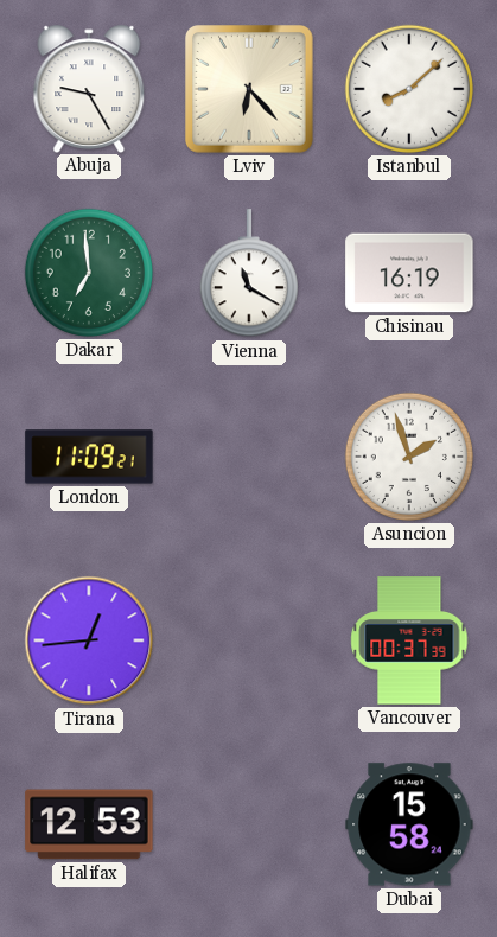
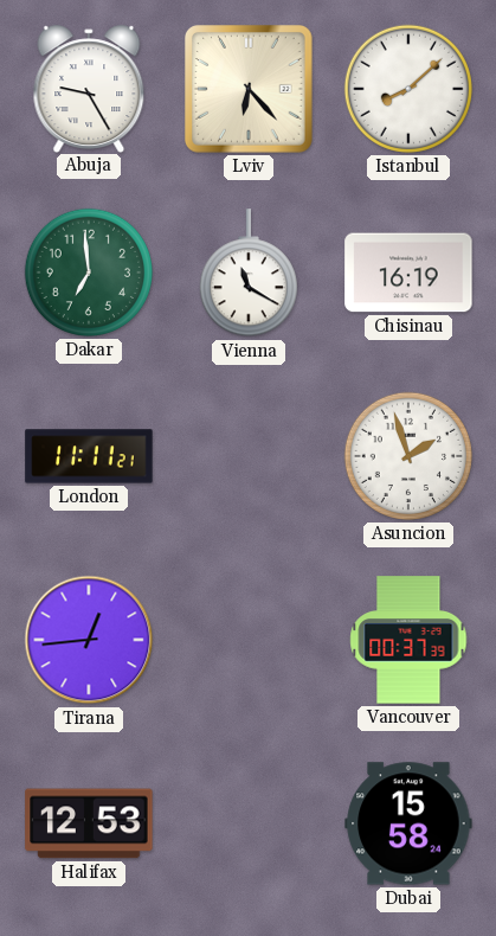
London: 11:09 -> 11:11
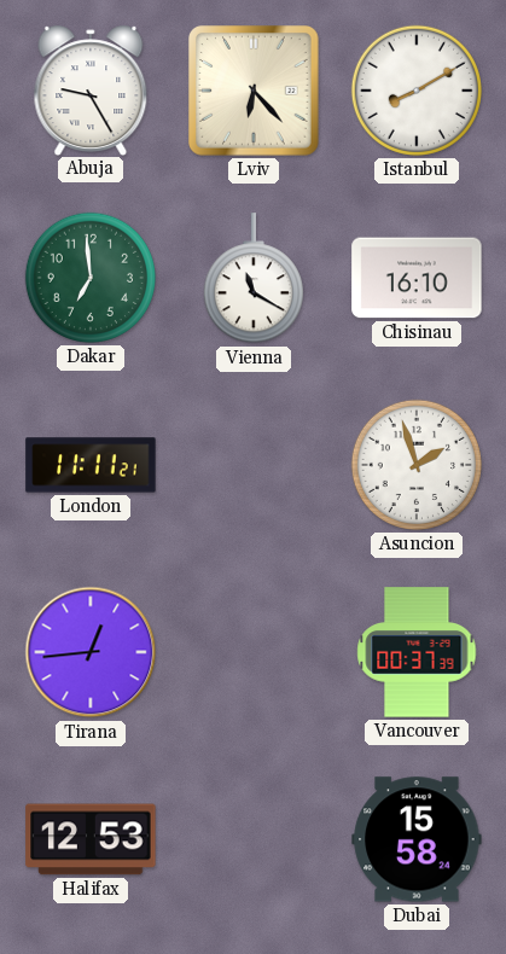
Istanbul: 8:08 -> 8:10
Chisinau: 16:19 -> 16:10
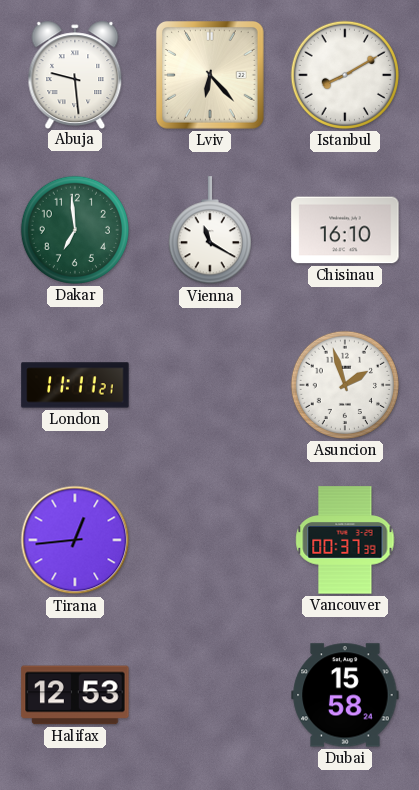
Abuja: 9:25 -> 9:29
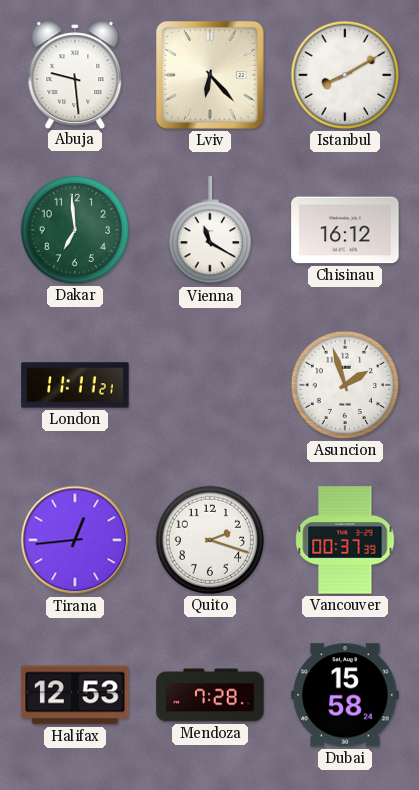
Chisinau: 16:10 -> 16:12
Quito: none -> 2:18
Mendoza: none -> 7:28
